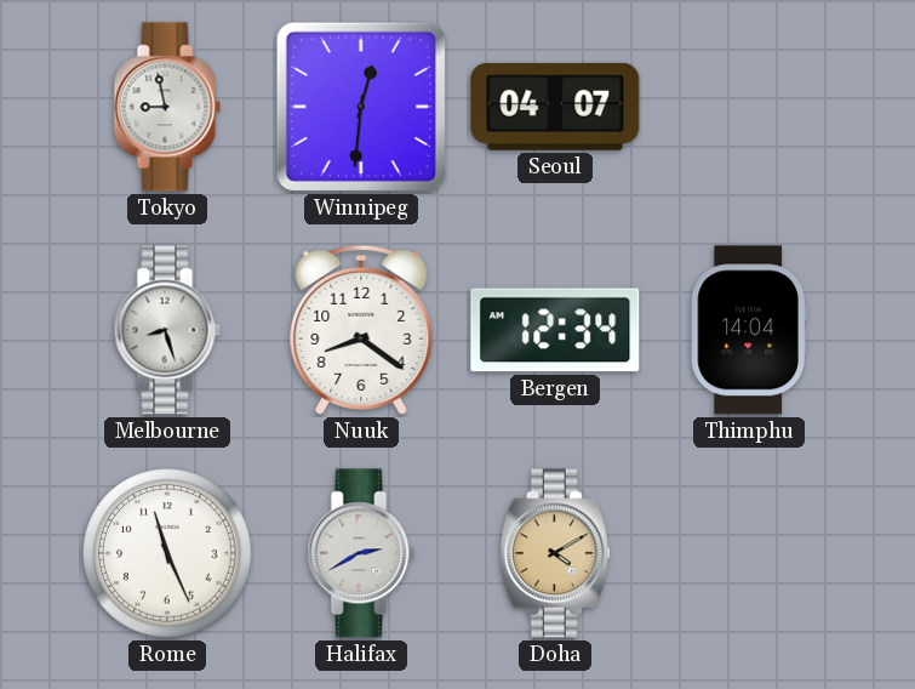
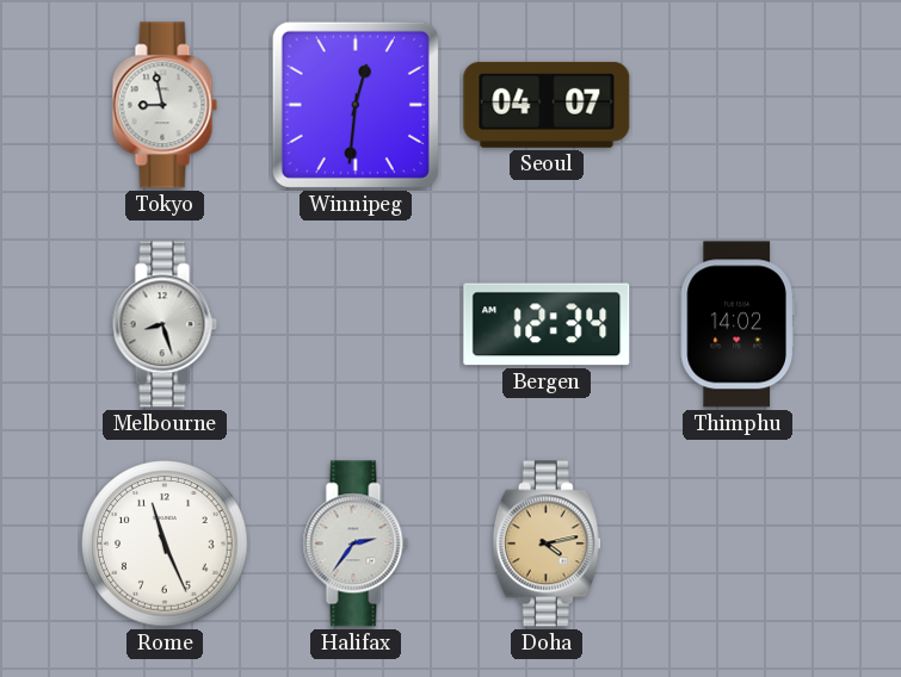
Nuuk: 8:21 -> none
Thimphu: 14:04 -> 14:02
Halifax: 2:40 -> 2:36
Doha: 4:10 -> 4:13
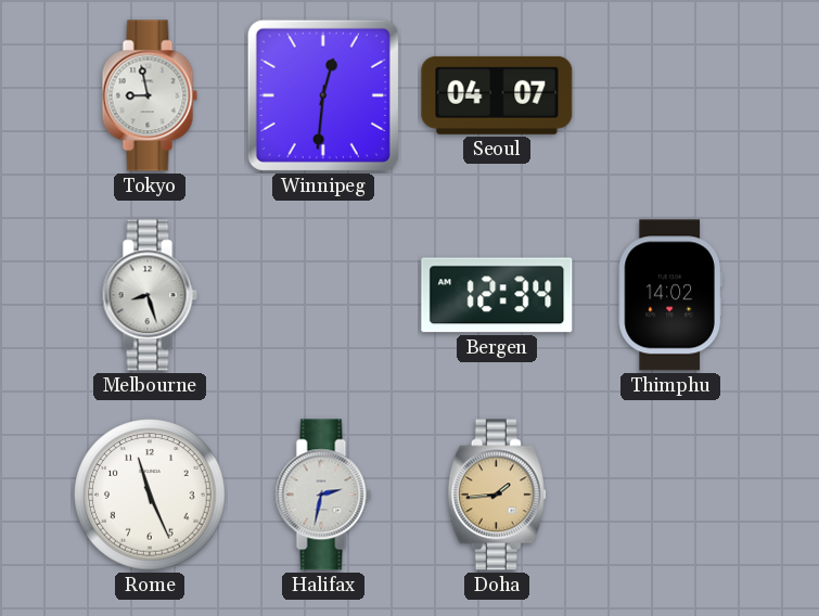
Halifax: 2:36 -> 2:32
Doha: 4:13 -> 1:44
